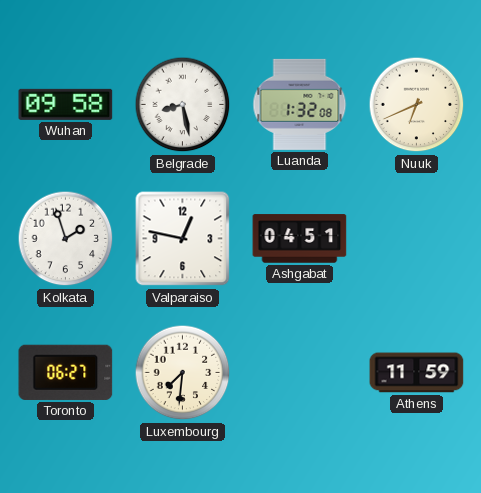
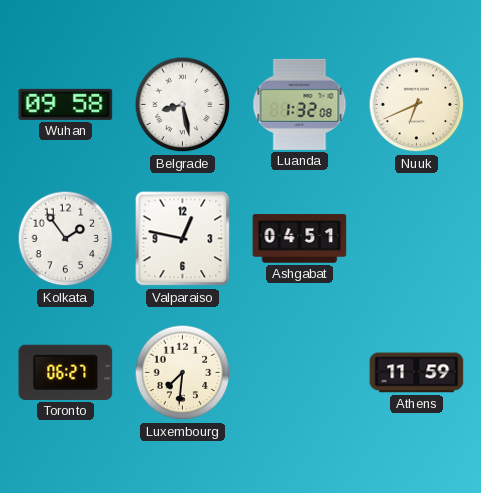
Kolkata: 1:57 -> 1:54
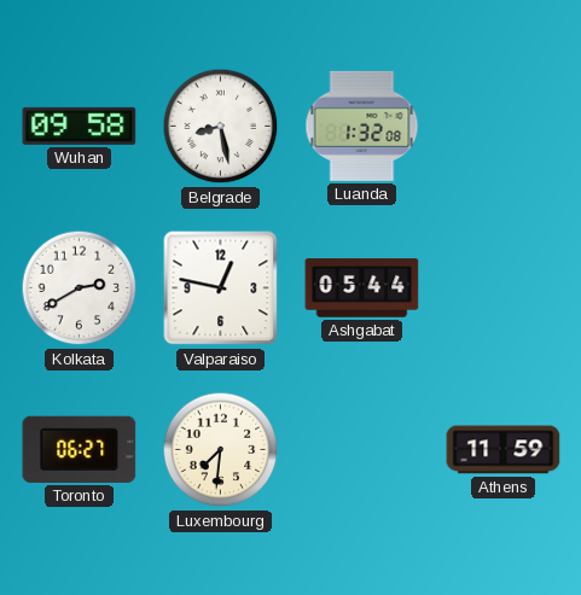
Nuuk: 6:41 -> none
Kolkata: 1:54 -> 2:40
Ashgabat: 04:51 -> 05:44
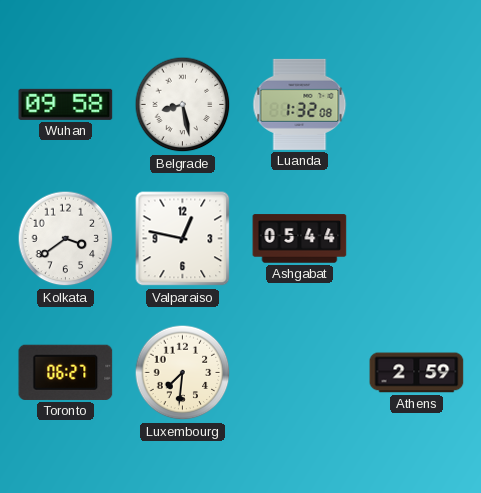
Kolkata: 2:40 -> 3:39
Athens: 11:59 -> 2:59
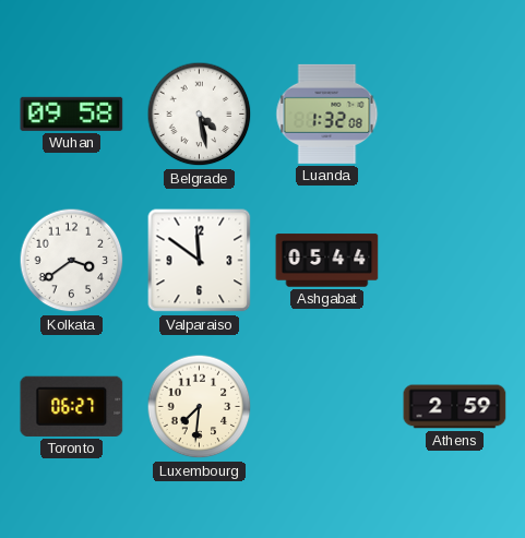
Belgrade: 8:28 -> 4:28
Valparaiso: 12:47 -> 11:51
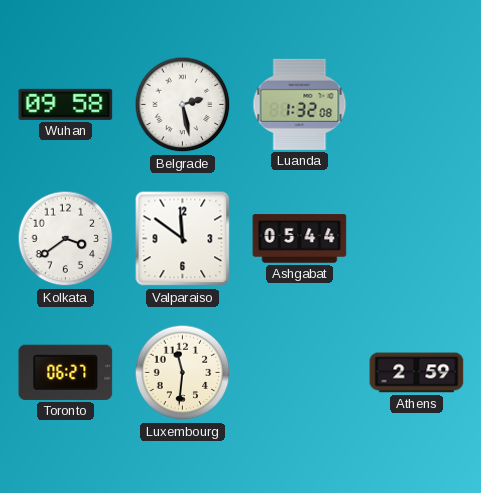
Belgrade: 4:28 -> 2:28
Luxembourg: 7:31 -> 11:31
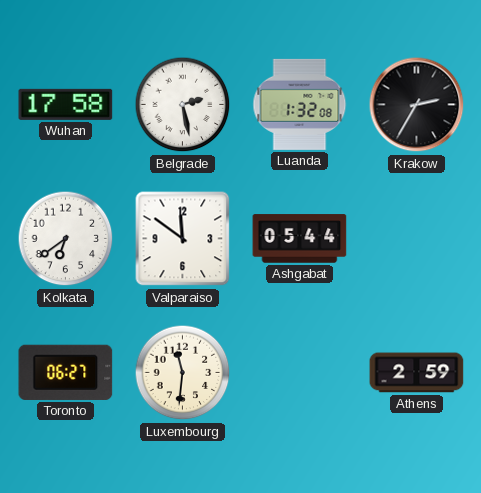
Wuhan: 09:58 -> 17:58
Krakow: none -> 2:35
Kolkata: 3:39 -> 6:39
